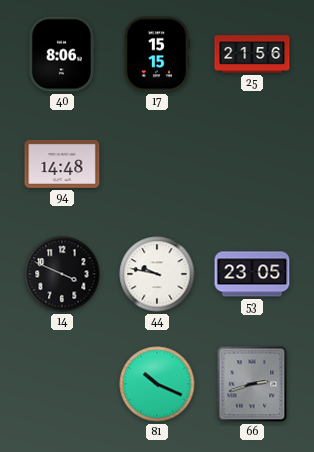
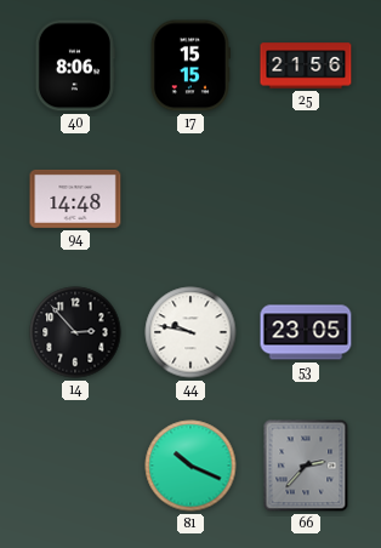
14: 3:49 -> 2:53
66: 2:42 -> 2:37
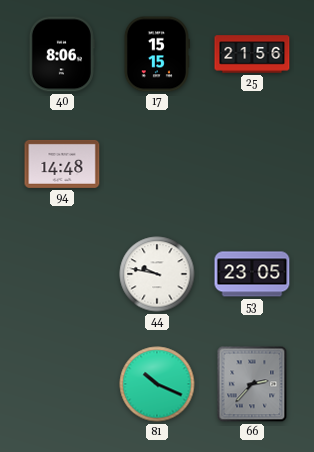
14: 2:53 -> none
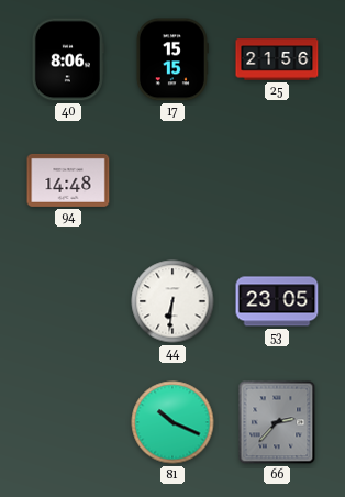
44: 9:47 -> 6:31
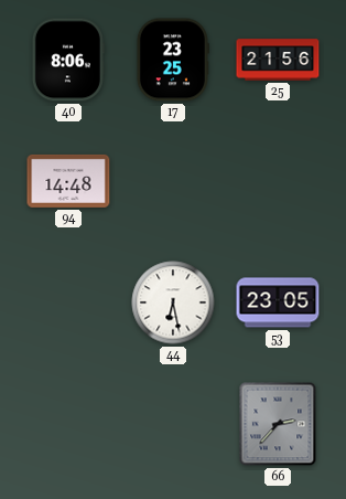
17: 15:15 -> 23:25
44: 6:31 -> 6:28
81: 10:19 -> none
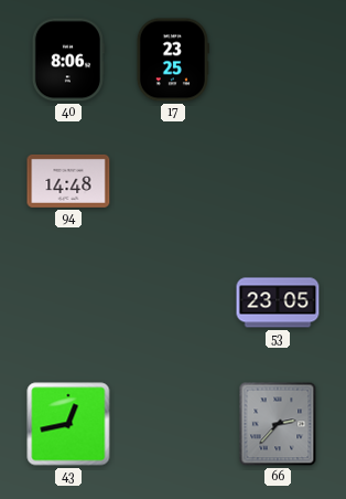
25: 21:56 -> none
44: 6:28 -> none
43: none -> 12:43
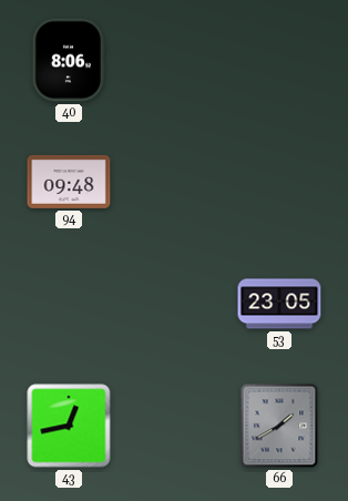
17: 23:25 -> none
94: 14:48 -> 09:48
66: 2:37 -> 1:40
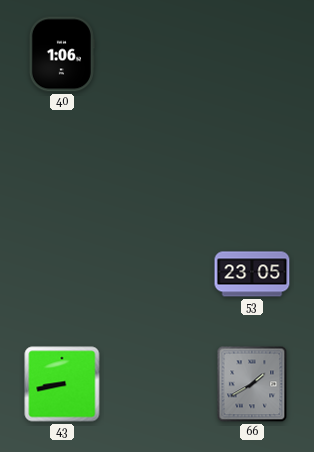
40: 8:06 -> 1:06
94: 09:48 -> none
43: 12:43 -> 8:43
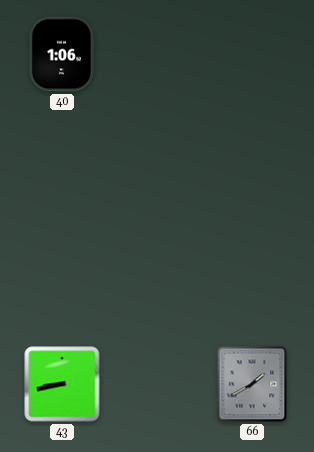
53: 23:05 -> none
